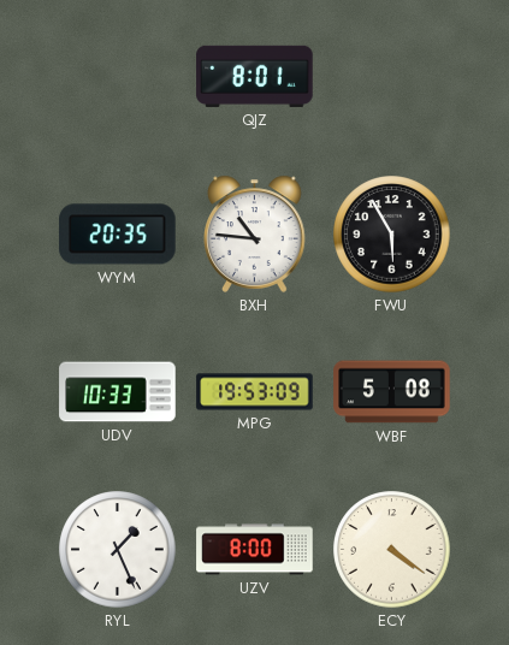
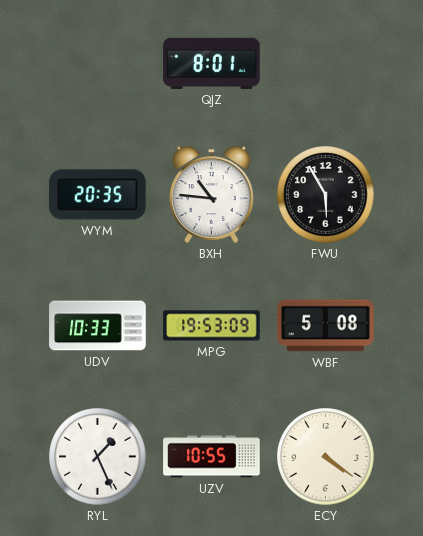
UZV: 8:00 -> 10:55
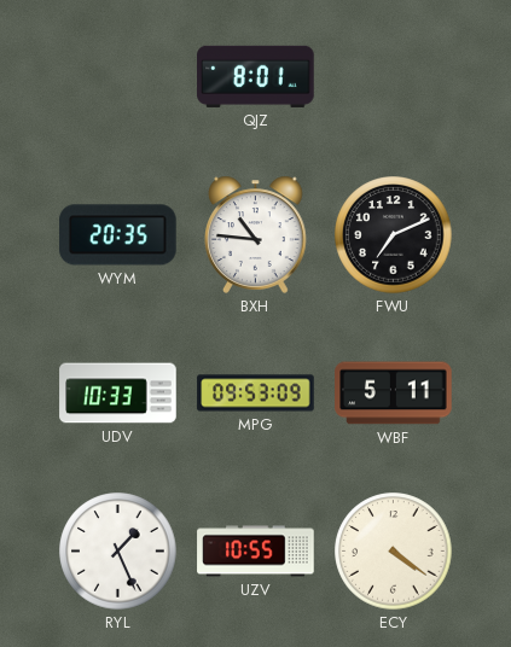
FWU: 5:55 -> 7:11
MPG: 19:53 -> 09:53
WBF: 5:08 -> 5:11
